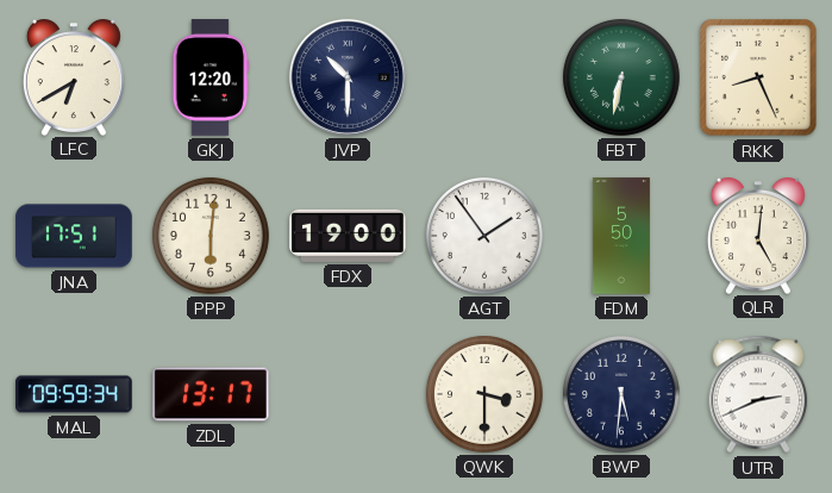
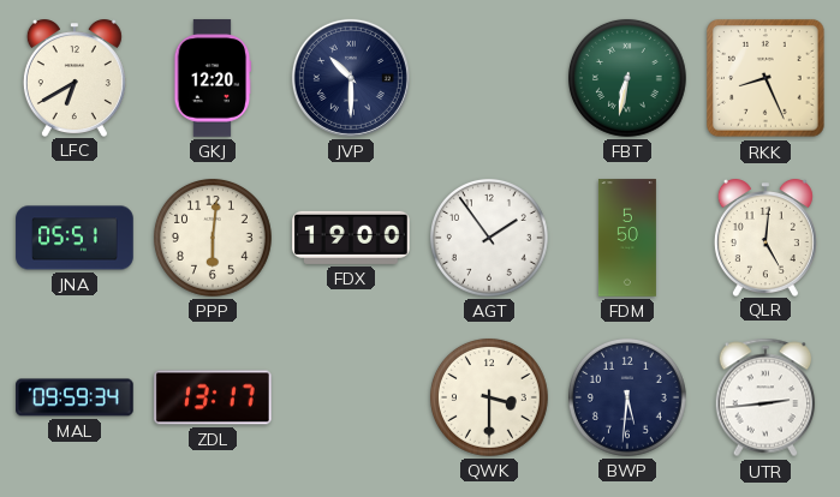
JNA: 17:51 -> 05:51
UTR: 2:41 -> 2:44
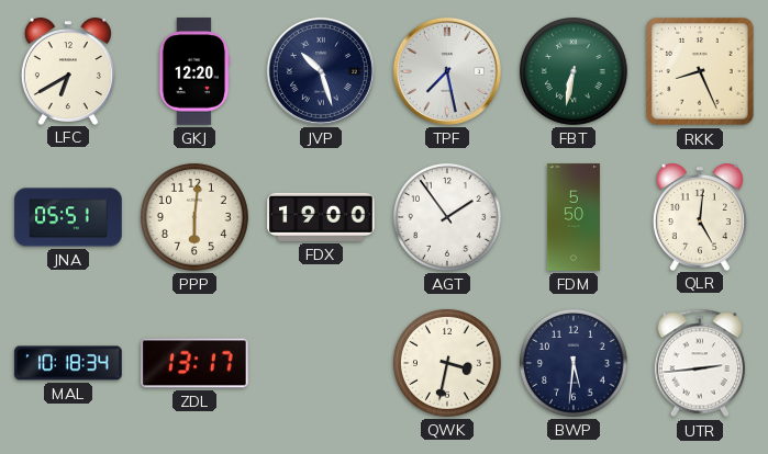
JVP: 10:30 -> 10:27
TPF: none -> 7:28
MAL: 09:59 -> 10:18
QWK: 3:30 -> 3:32
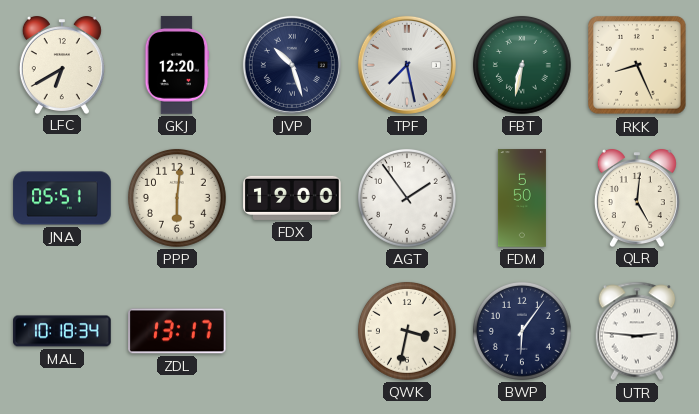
BWP: 5:31 -> 6:06
UTR: 2:44 -> 2:46
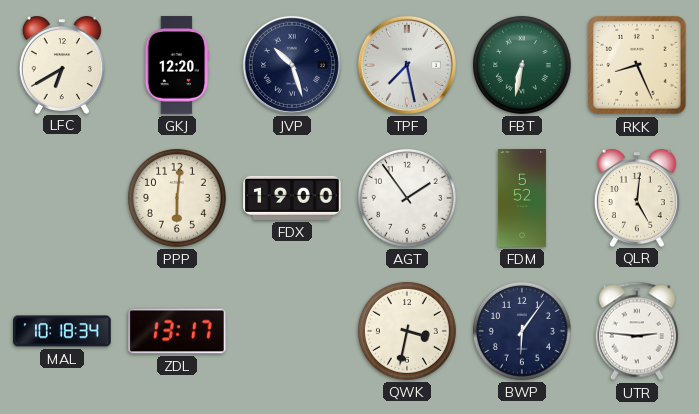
JNA: 05:51 -> none
FDM: 5:50 -> 5:52
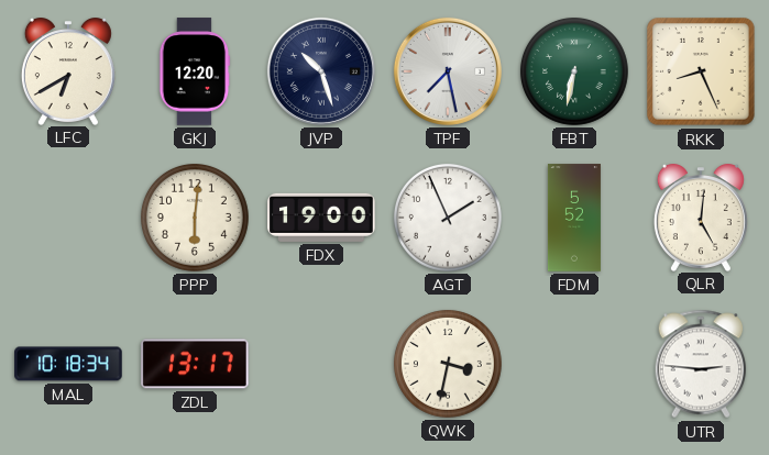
AGT: 1:54 -> 1:56
BWP: 6:06 -> none
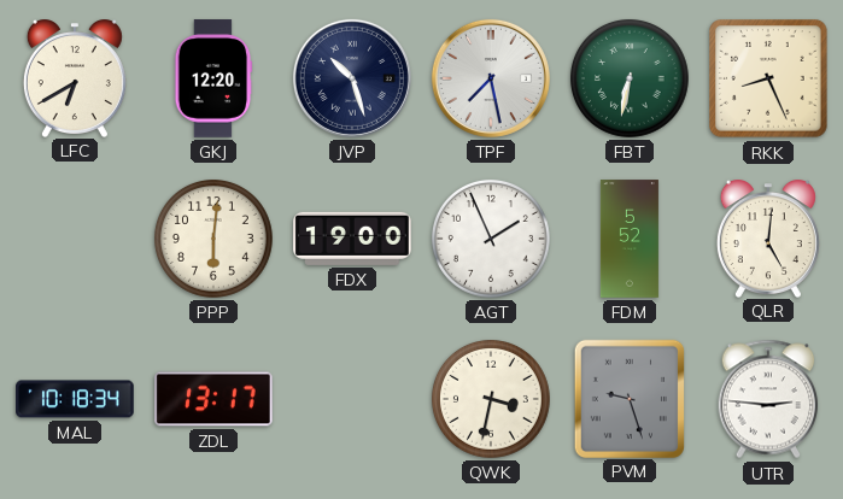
PVM: none -> 9:27
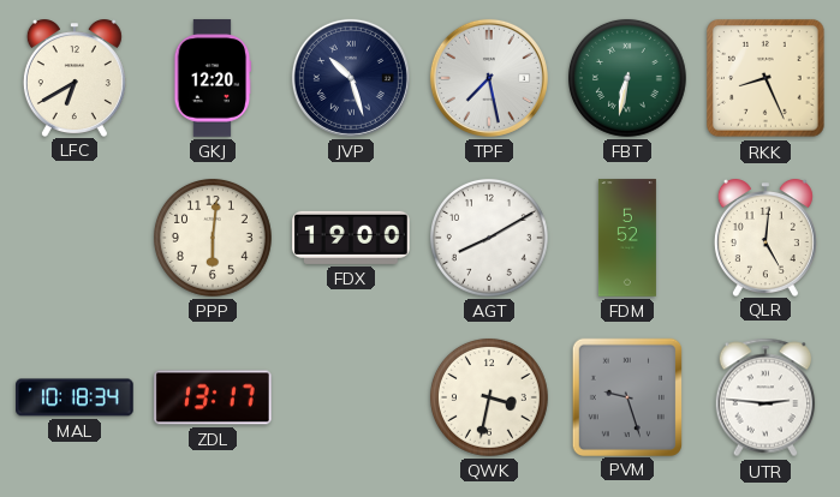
AGT: 1:56 -> 8:10
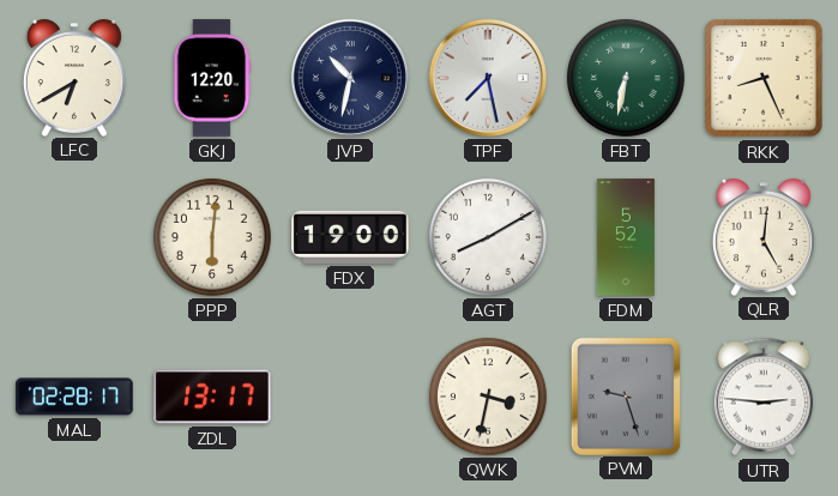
JVP: 10:27 -> 10:32
MAL: 10:18 -> 02:28
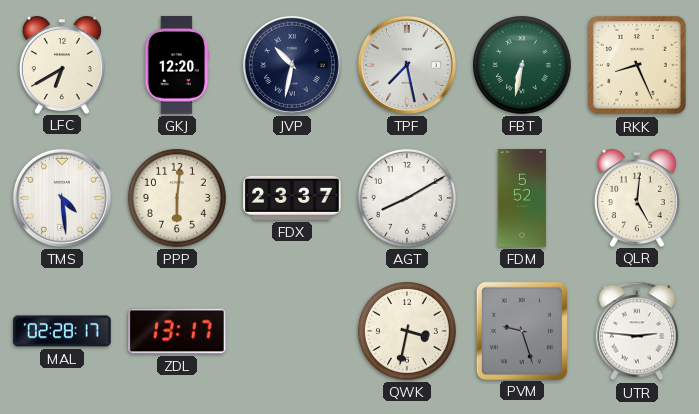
TMS: none -> 4:29
FDX: 19:00 -> 23:37
